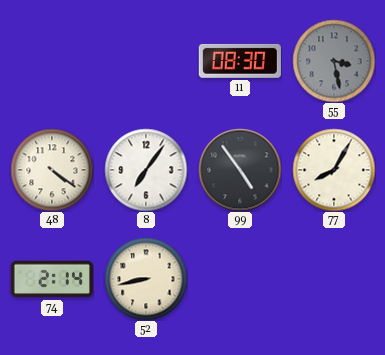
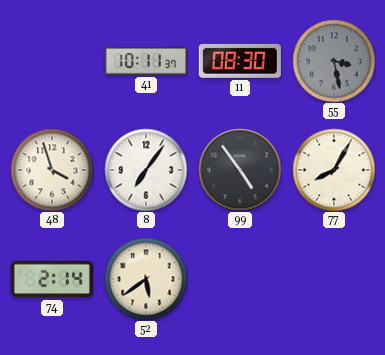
41: none -> 10:11
48: 4:21 -> 3:57
52: 8:43 -> 5:39
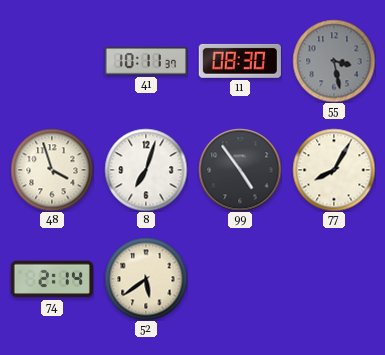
8: 7:06 -> 7:03
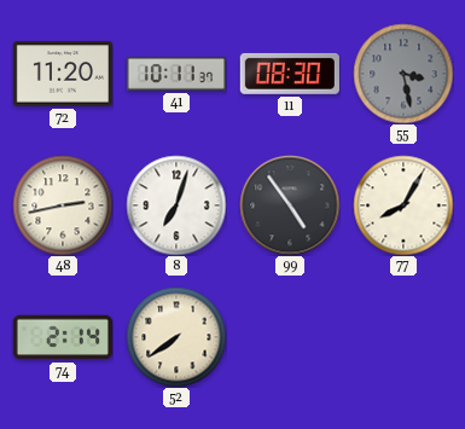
72: none -> 11:20
48: 3:57 -> 2:43
52: 5:39 -> 7:39
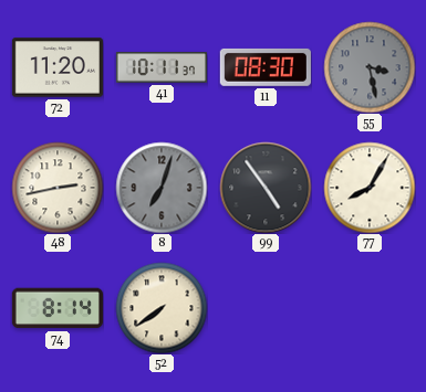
8 dial: white -> grey
74: 2:14 -> 8:14
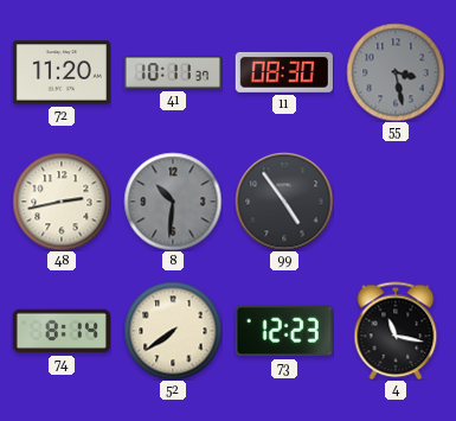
8: 7:03 -> 10:31
77: 8:05 -> none
73: none -> 12:23
4: none -> 11:17
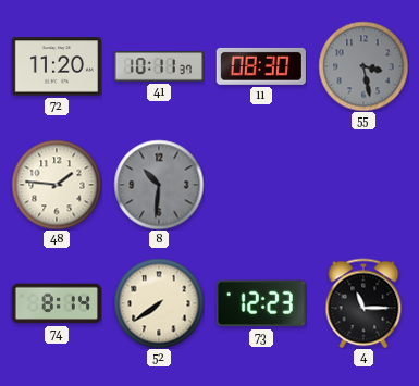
48: 2:43 -> 1:46
99: 4:54 -> none
4: 11:17 -> 11:15
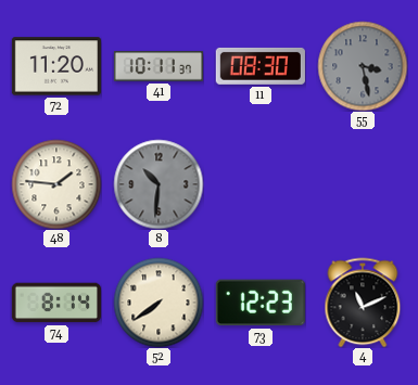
4: 11:15 -> 11:11
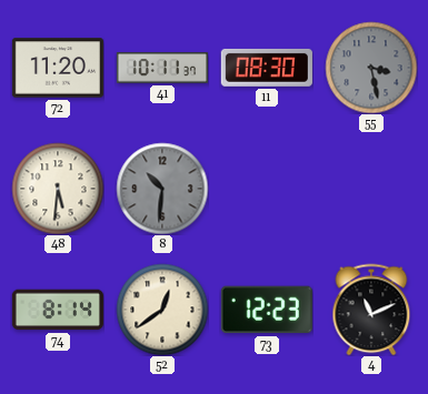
48: 1:46 -> 5:31
52: 7:39 -> 12:39
